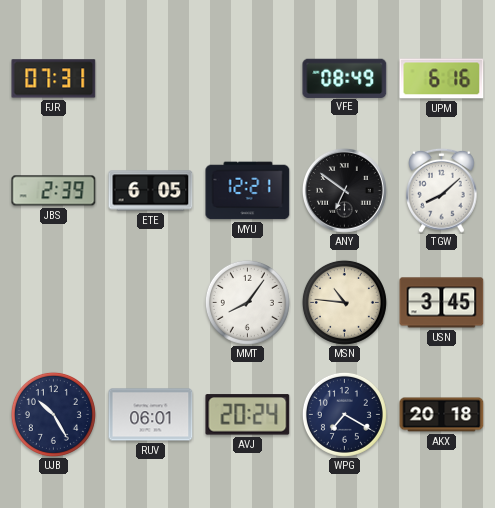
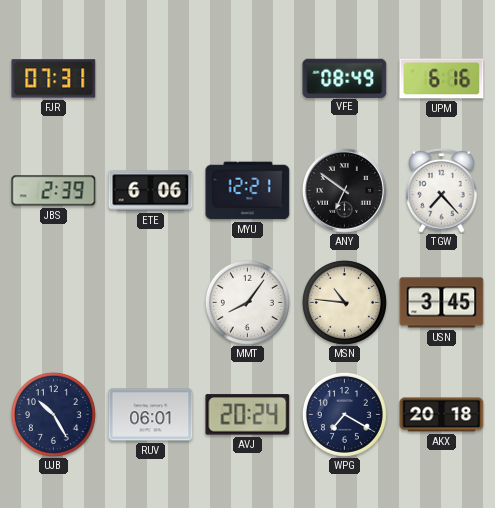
ETE: 6:05 -> 6:06
TGW: 8:08 -> 7:23
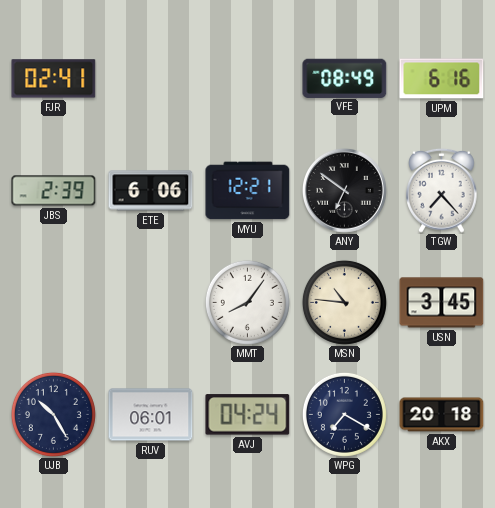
FJR: 07:31 -> 02:41
AVJ: 20:24 -> 04:24
